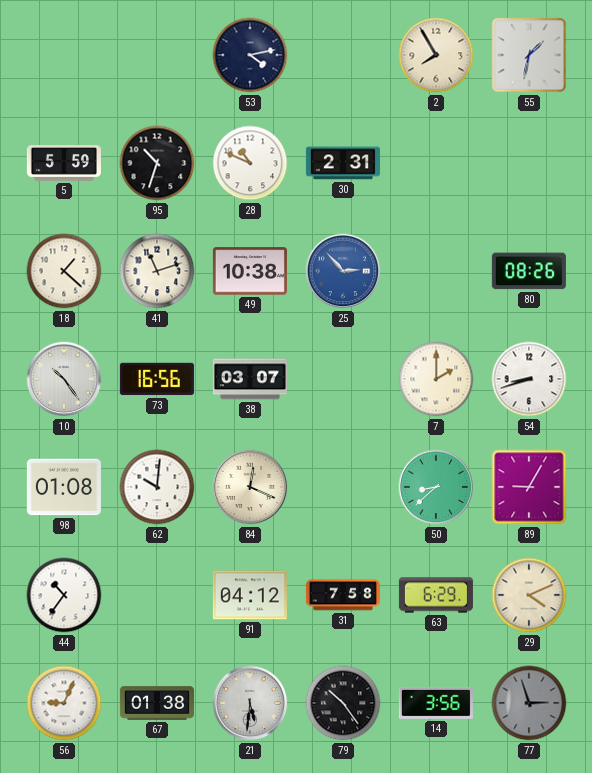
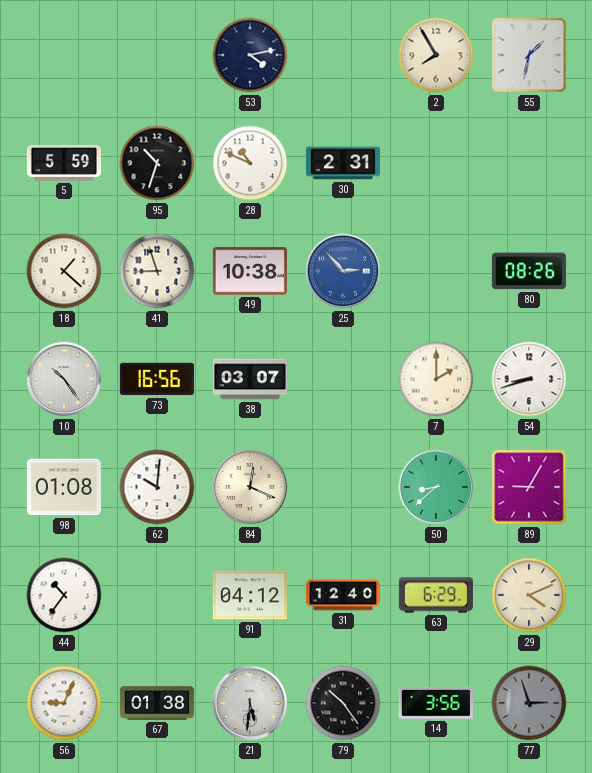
41: 11:12 -> 8:57
31: 7:58 -> 12:40
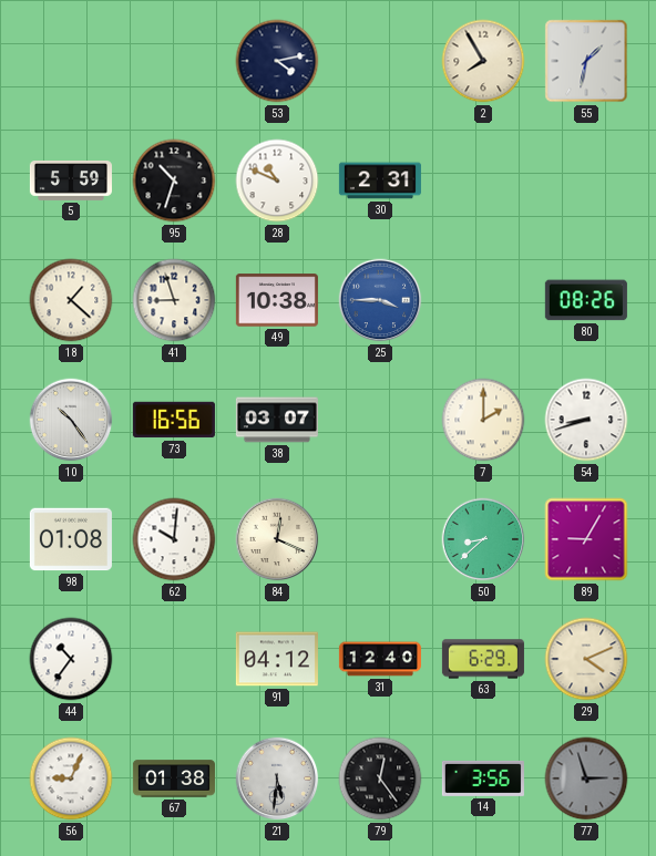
25: 2:53 -> 3:45
79: 10:24 -> 12:24
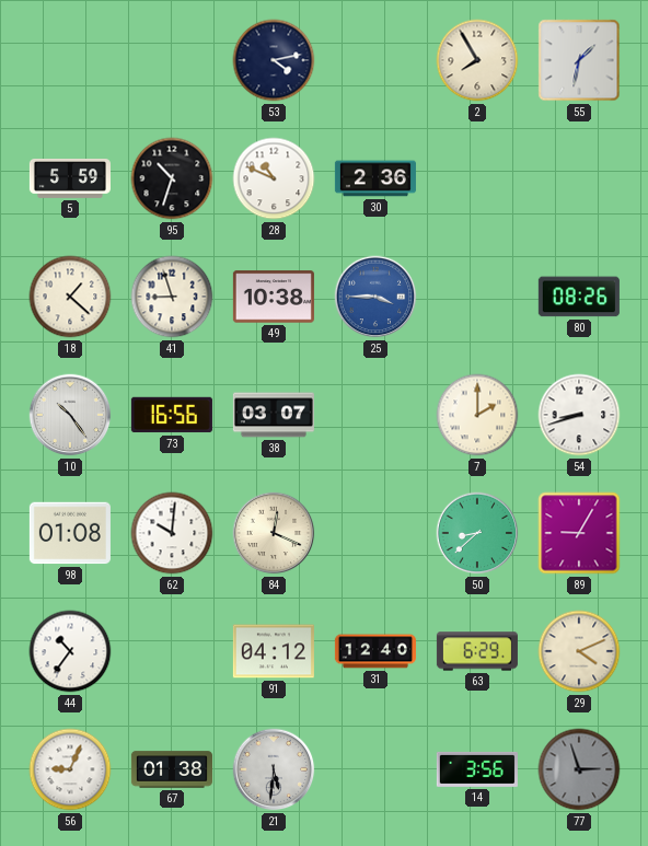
30: 2:31 -> 2:36
79: 12:24 -> none
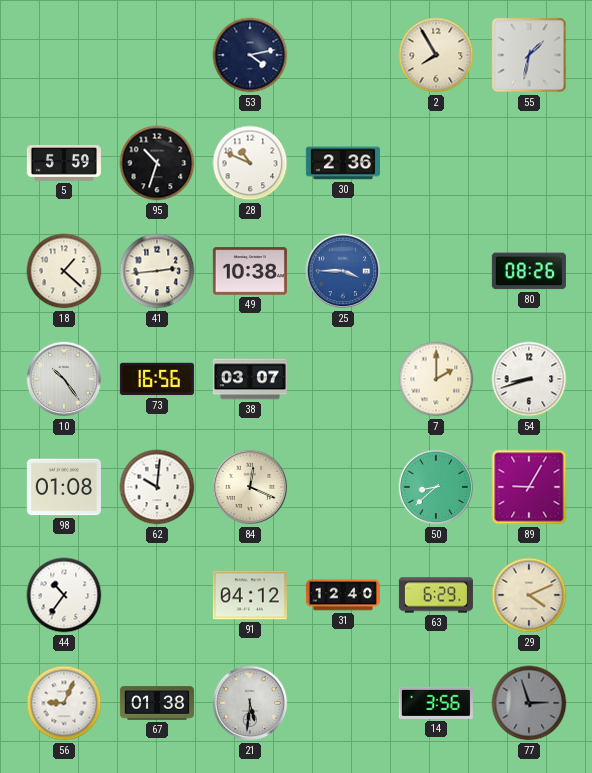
41: 8:57 -> 2:44
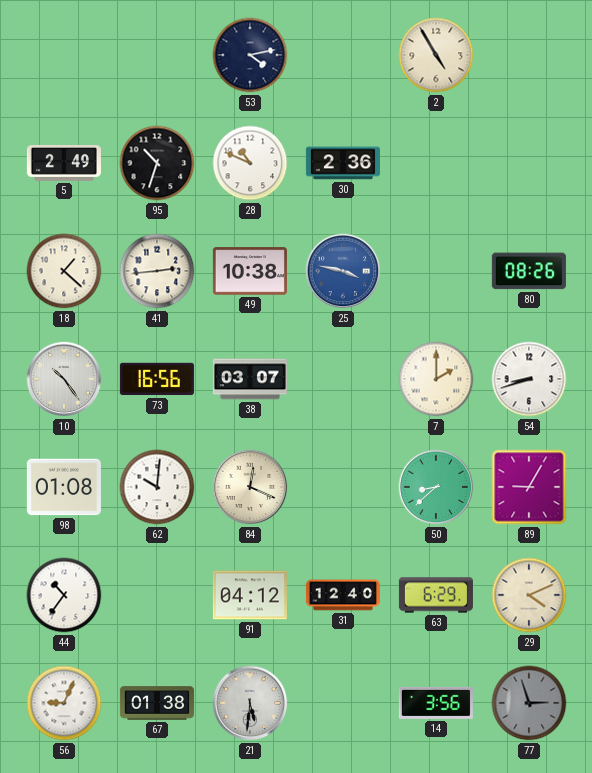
2: 7:55 -> 4:55
55: 1:32 -> none
5: 5:59 -> 2:49
25: 3:45 -> 3:47
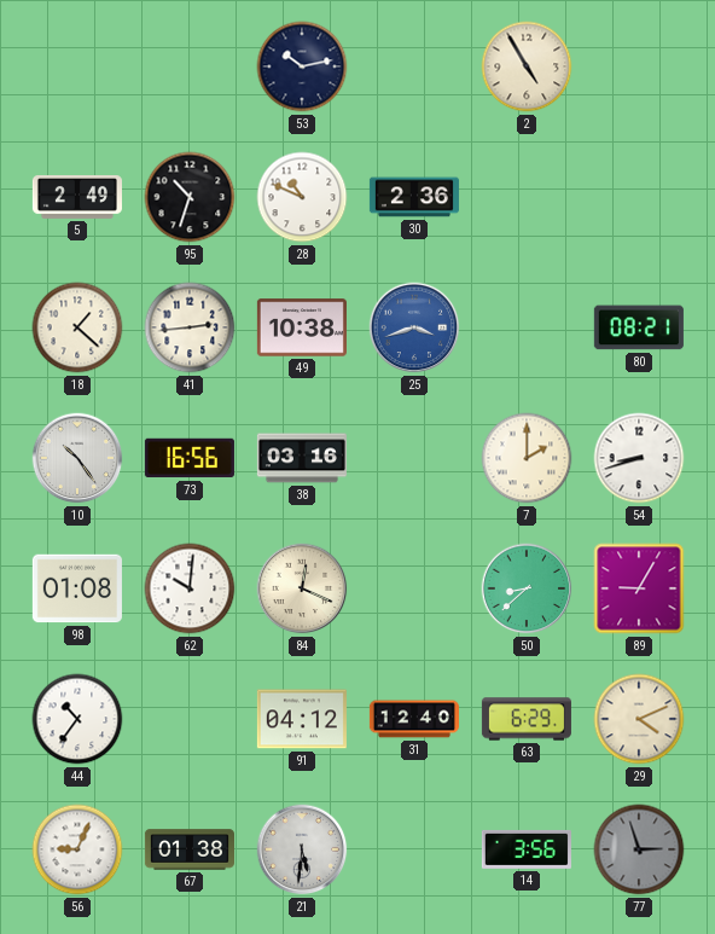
53: 4:13 -> 10:13
25: 3:47 -> 3:42
80: 08:26 -> 08:21
38: 03:07 -> 03:16
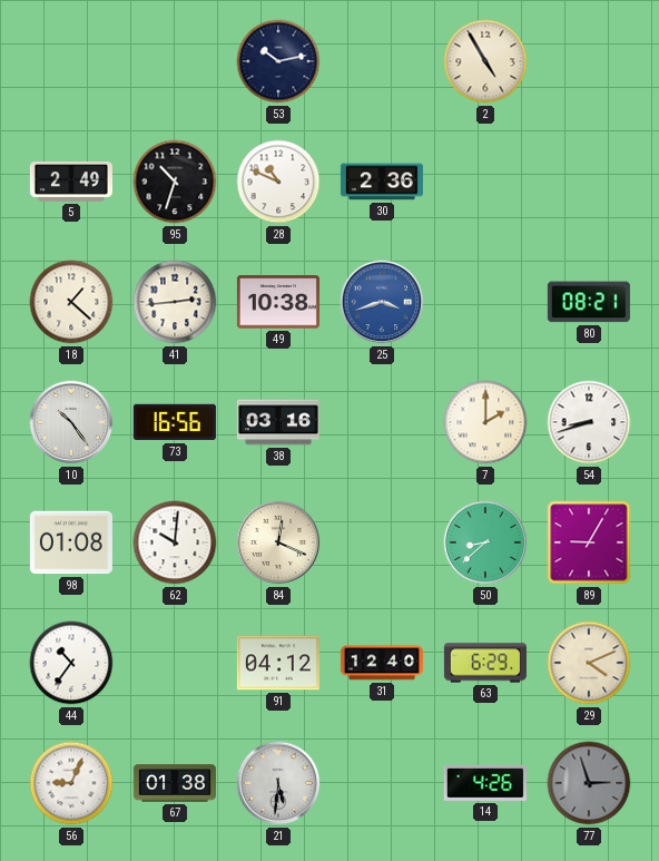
14: 3:56 -> 4:26
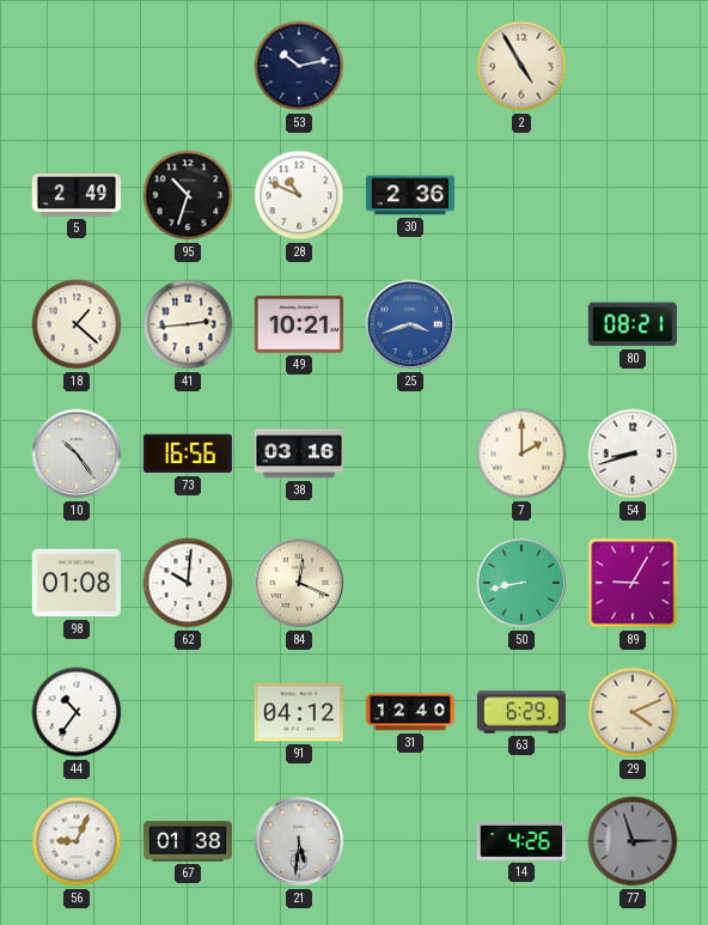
49: 10:38 -> 10:21
50: 8:38 -> 8:43
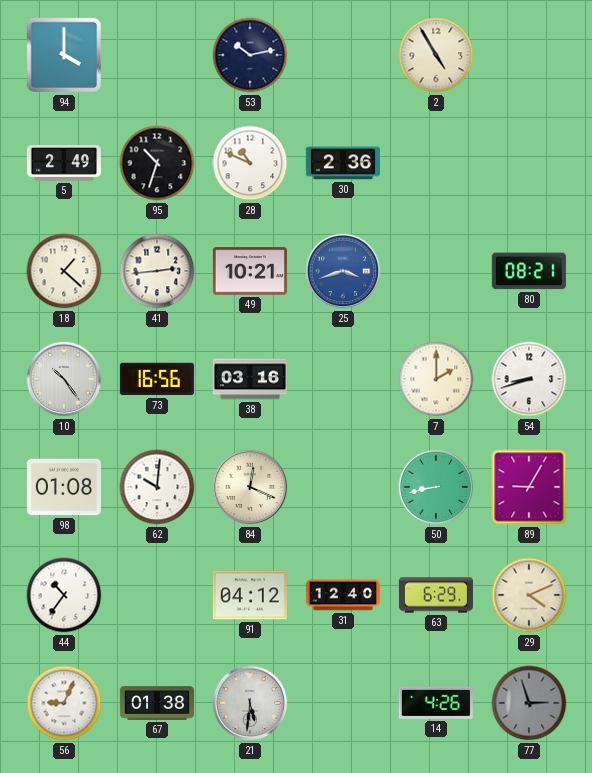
94: none -> 4:00
